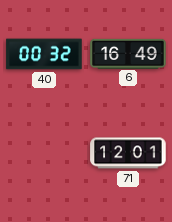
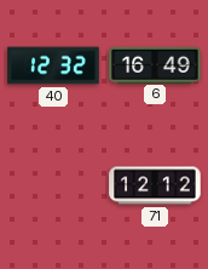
40: 00:32 -> 12:32
71: 12:01 -> 12:12
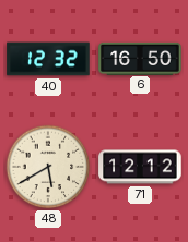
6: 16:49 -> 16:50
48: none -> 5:40
